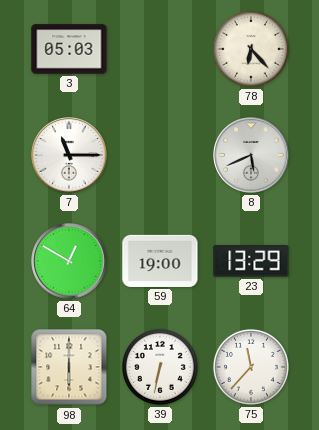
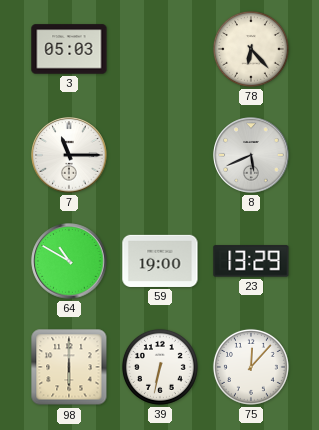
64: 12:50 -> 10:50
75: 11:37 -> 12:07
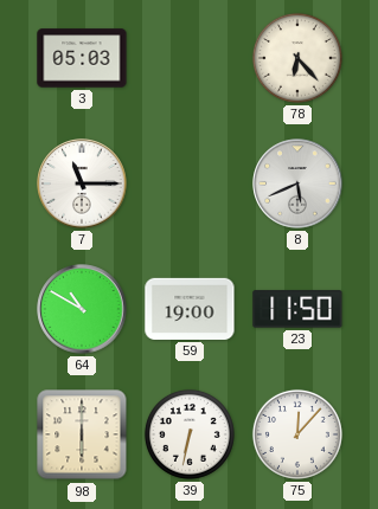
23: 13:29 -> 11:50
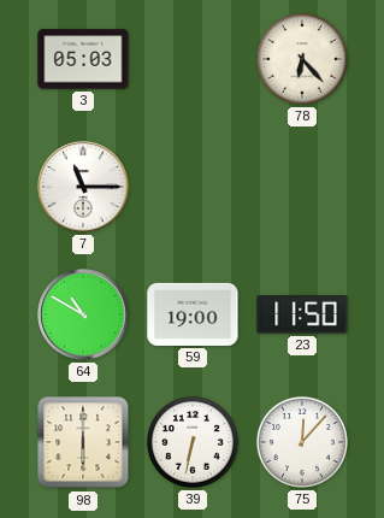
8: 5:41 -> none
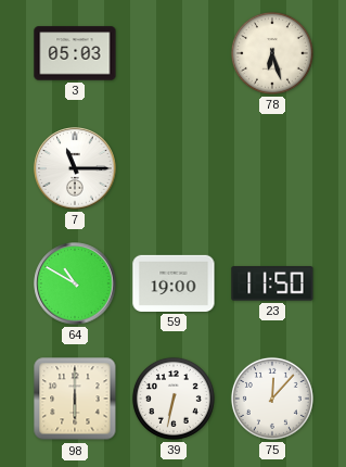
78: 6:23 -> 6:27
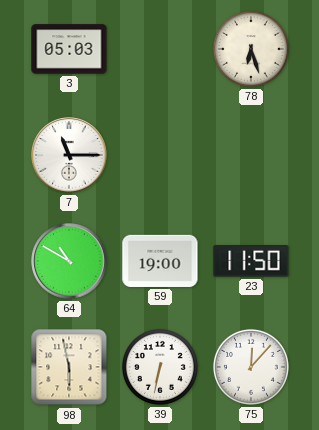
98: 6:00 -> 5:58
